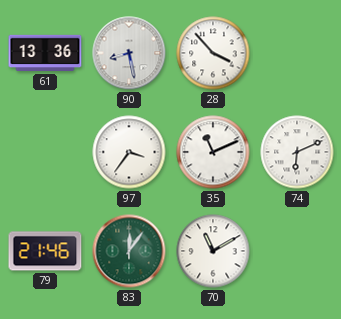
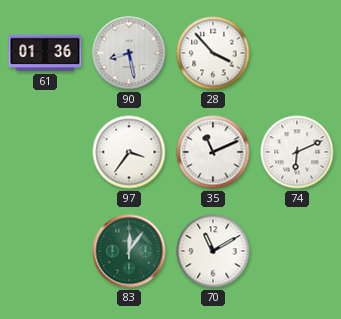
61: 13:36 -> 01:36
79: 21:46 -> none
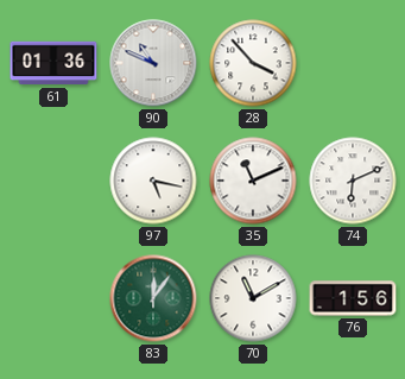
90: 8:28 -> 10:49
97: 3:36 -> 5:17
76: none -> 1:56
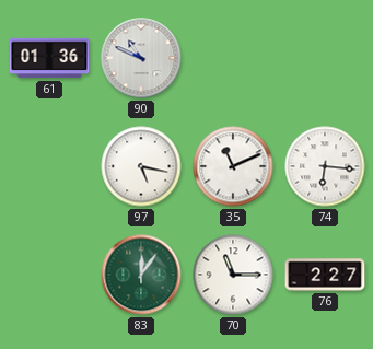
28: 3:53 -> none
74: 6:11 -> 6:16
70: 11:10 -> 11:15
76: 1:56 -> 2:27
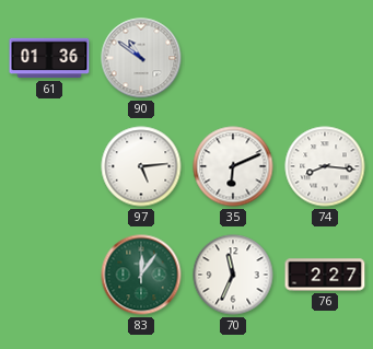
90: 10:49 -> 10:51
97: 5:17 -> 5:14
35: 11:11 -> 6:11
74: 6:16 -> 8:16
70: 11:15 -> 11:34
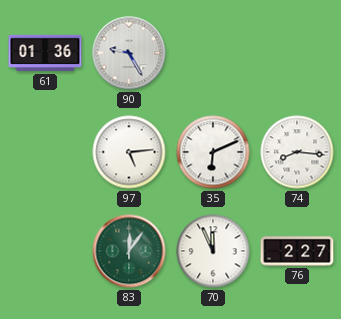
90: 10:51 -> 9:25
70: 11:34 -> 11:56
